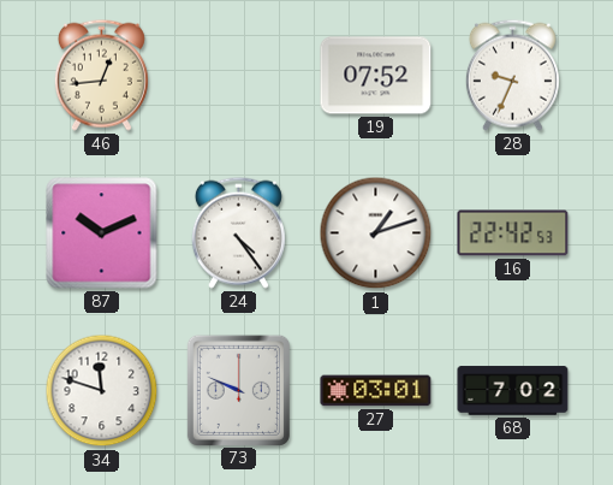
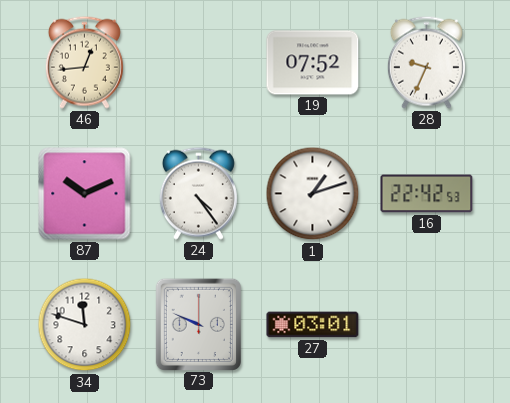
68: 7:02 -> none
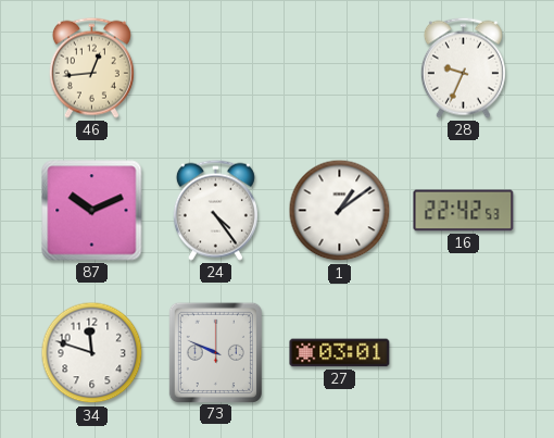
19: 07:52 -> none
1: 1:12 -> 1:09
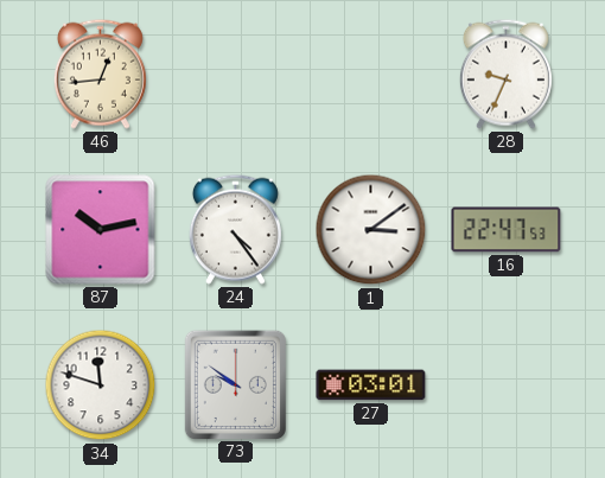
87: 10:11 -> 10:13
1: 1:09 -> 3:09
16: 22:42 -> 22:47
73: 9:49 -> 9:51
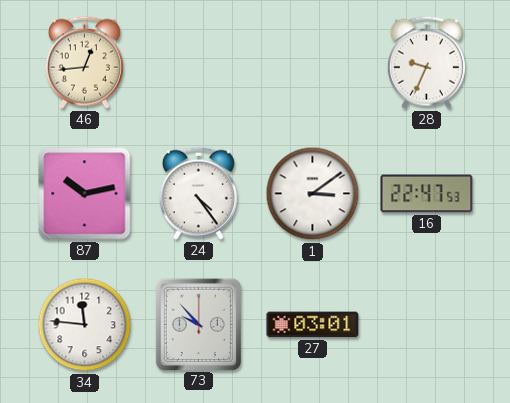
34: 11:48 -> 11:46
73: 9:51 -> 9:53
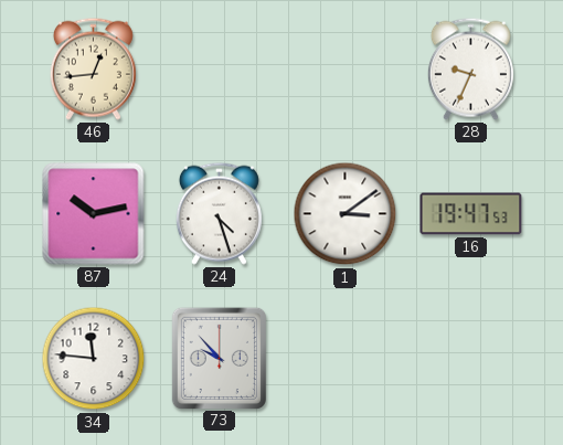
24: 4:24 -> 4:27
16: 22:47 -> 19:47
27: 03:01 -> none
